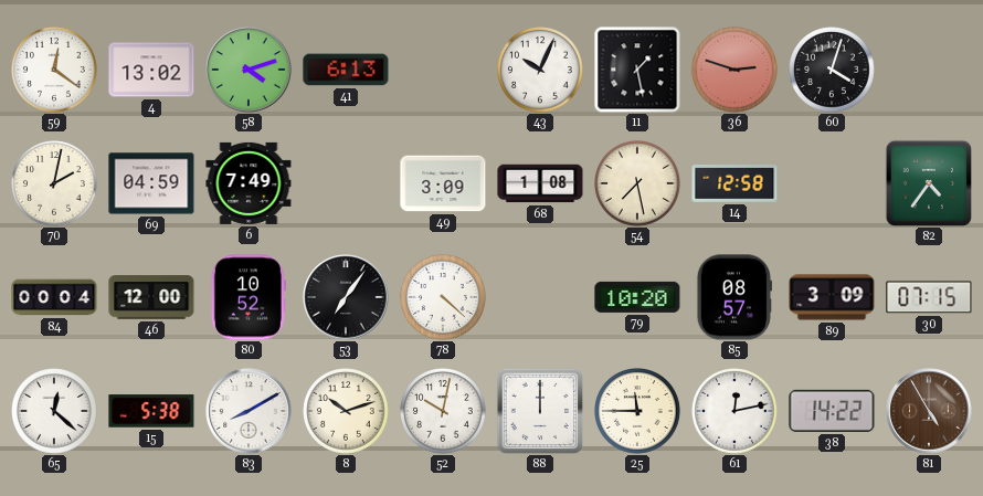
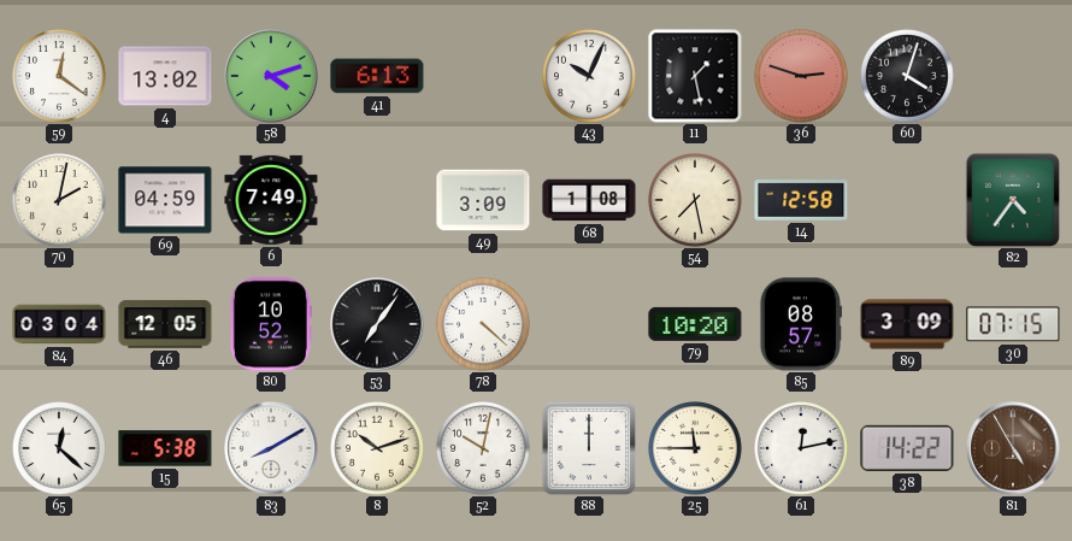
84: 00:04 -> 03:04
46: 12:00 -> 12:05
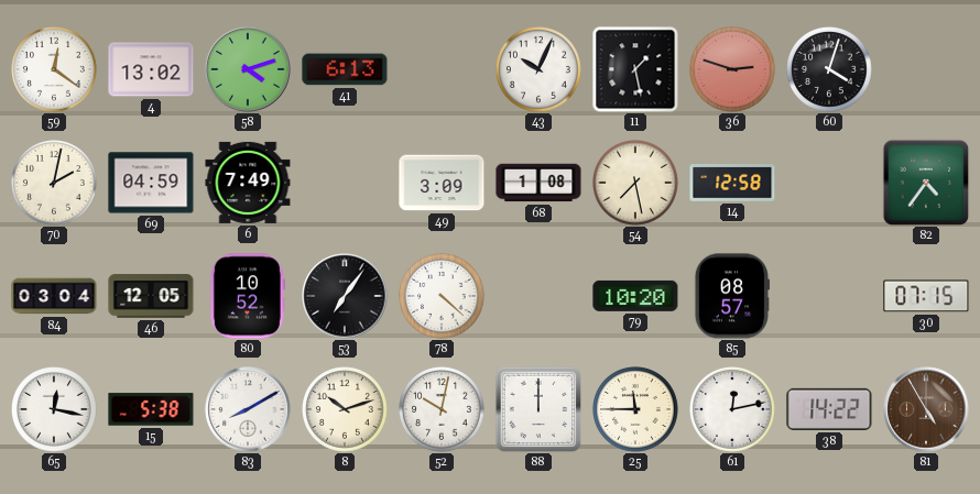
89: 3:09 -> none
65: 12:22 -> 12:17
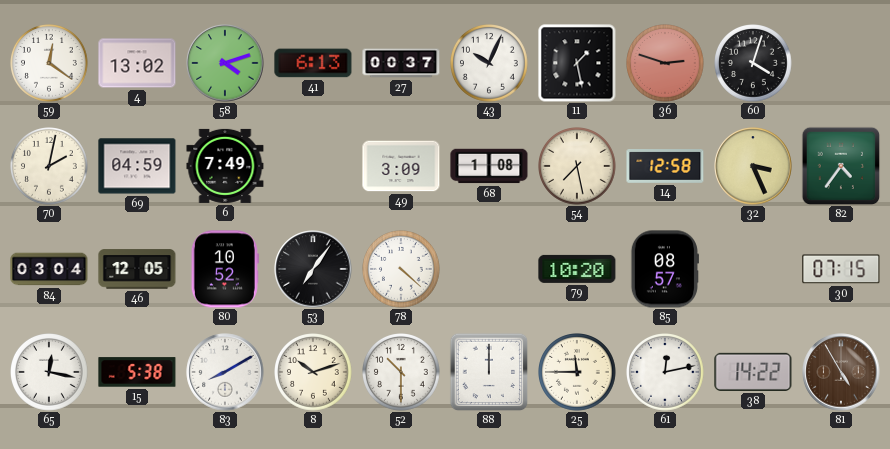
27: none -> 00:37
32: none -> 3:26
52: 10:02 -> 10:30
